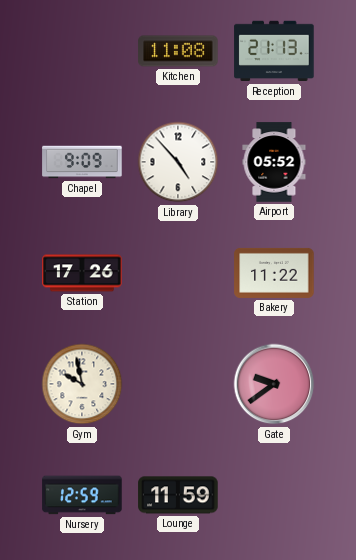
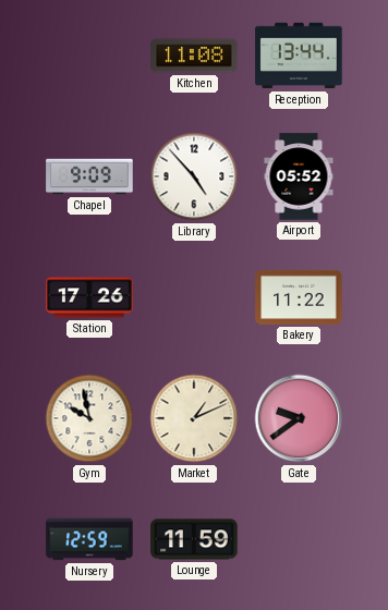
Reception: 21:13 -> 13:44
Market: none -> 1:11
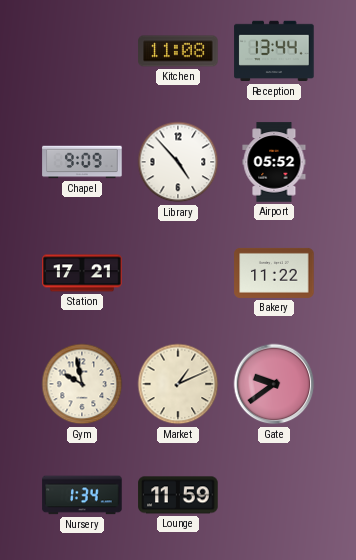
Station: 17:26 -> 17:21
Nursery: 12:59 -> 1:34
